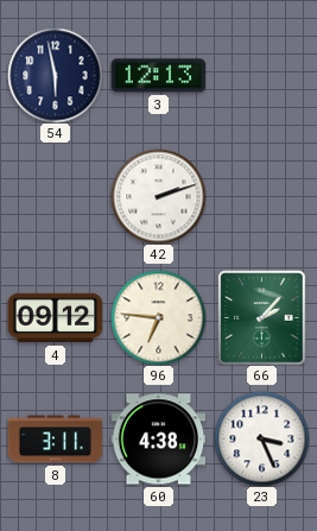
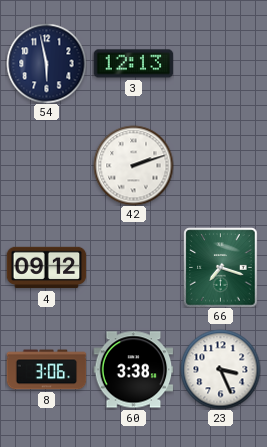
96: 6:46 -> none
66: 2:07 -> 7:18
8: 3:11 -> 3:06
60: 4:38 -> 3:38
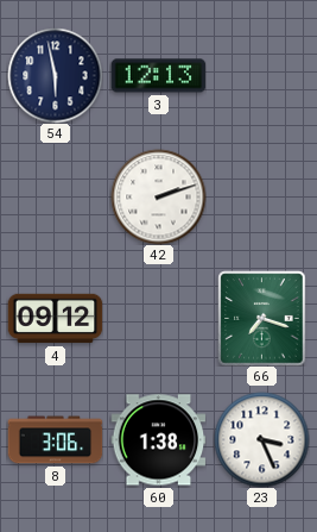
60: 3:38 -> 1:38
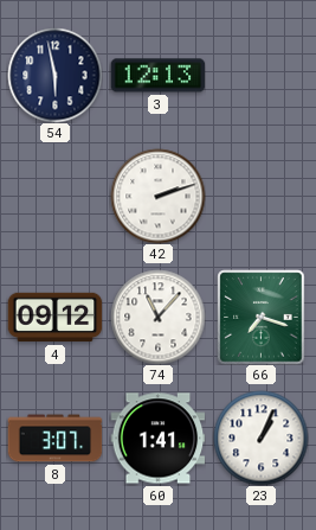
74: none -> 11:07
8: 3:06 -> 3:07
60: 1:38 -> 1:41
23: 3:26 -> 1:04
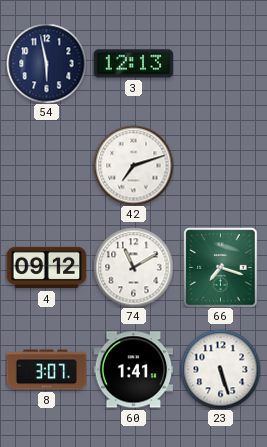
42: 2:12 -> 7:12
74: 11:07 -> 11:10
23: 1:04 -> 5:27
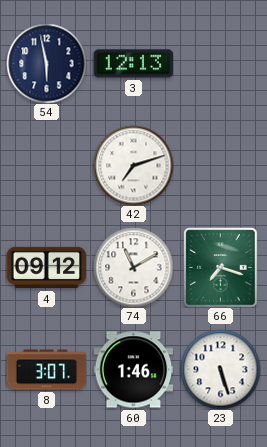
60: 1:41 -> 1:46
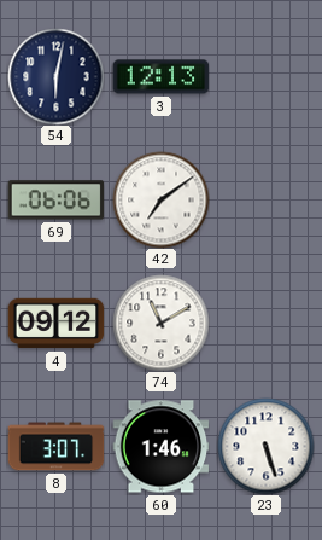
54: 5:58 -> 6:02
69: none -> 06:06
42: 7:12 -> 7:09
66: 7:18 -> none
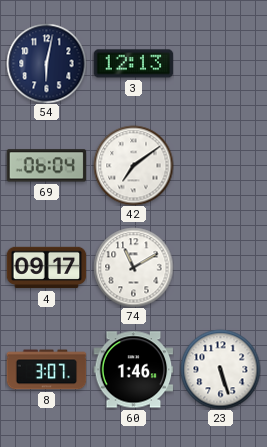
69: 06:06 -> 06:04
4: 09:12 -> 09:17
